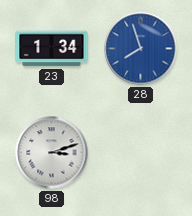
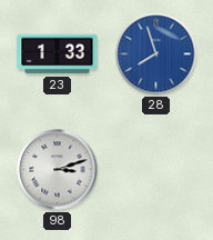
23: 1:34 -> 1:33
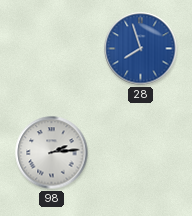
23: 1:33 -> none
98: 3:12 -> 2:14
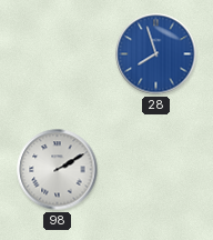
98: 2:14 -> 2:10
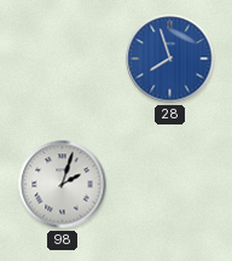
98: 2:10 -> 2:03
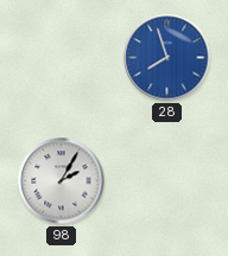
98: 2:03 -> 2:05
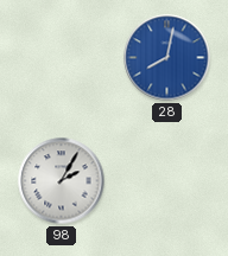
28: 7:57 -> 8:02
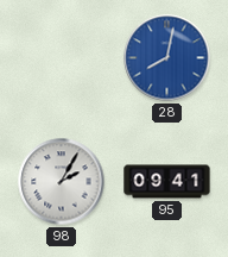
95: none -> 09:41
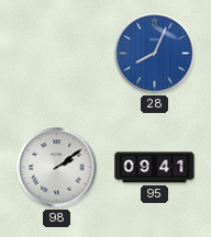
28: 8:02 -> 8:04
98: 2:05 -> 2:09
